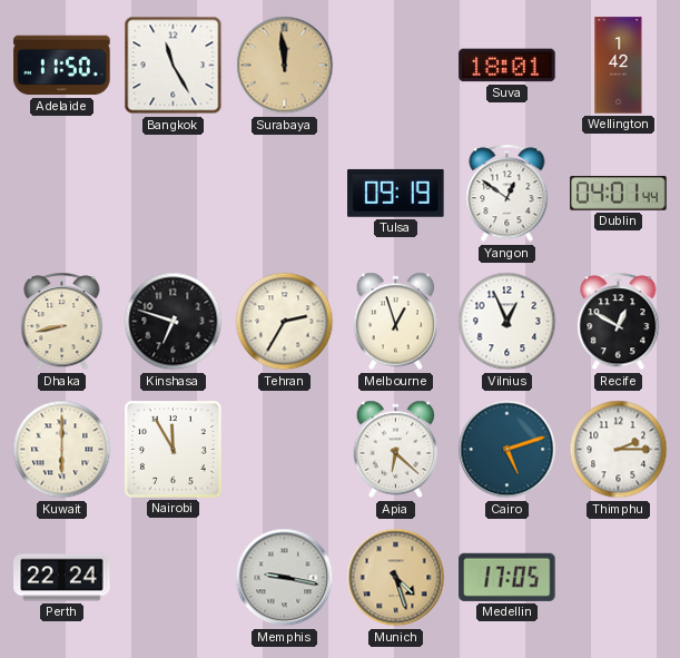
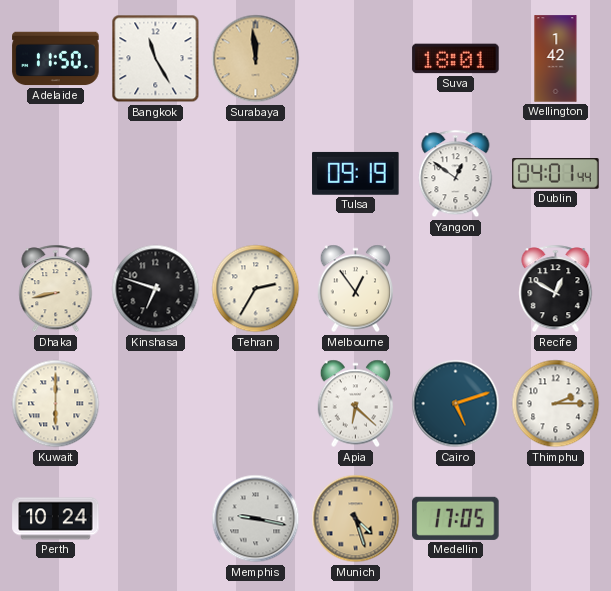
Melbourne: 12:57 -> 12:54
Vilnius: 12:56 -> none
Nairobi: 11:55 -> none
Perth: 22:24 -> 10:24
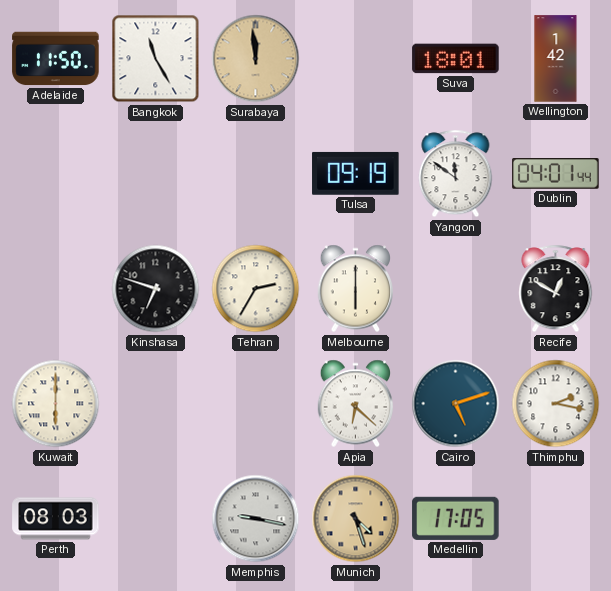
Yangon: 12:51 -> 11:51
Dhaka: 8:43 -> none
Melbourne: 12:54 -> 6:00
Thimphu: 2:15 -> 2:17
Perth: 10:24 -> 08:03
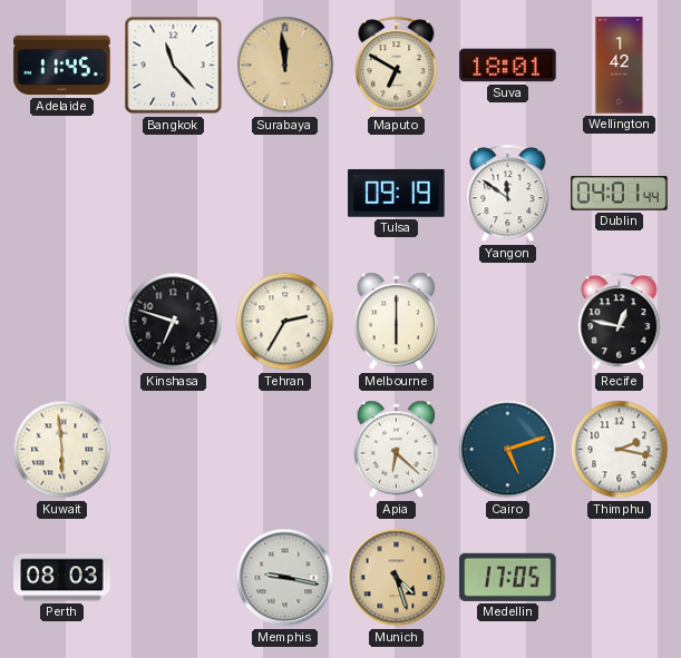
Adelaide: 11:50 -> 11:45
Bangkok: 11:25 -> 11:23
Maputo: none -> 6:50
Recife: 12:50 -> 12:47
Kuwait: 6:00 -> 5:59
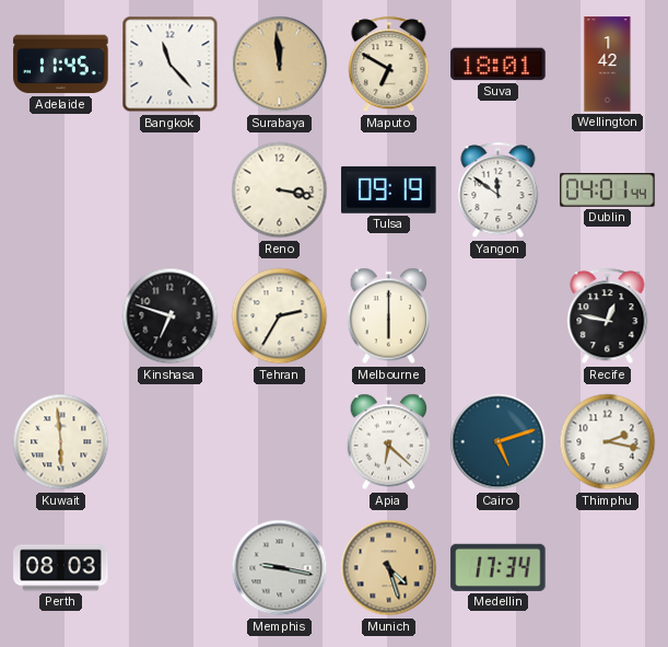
Reno: none -> 3:17
Medellin: 17:05 -> 17:34
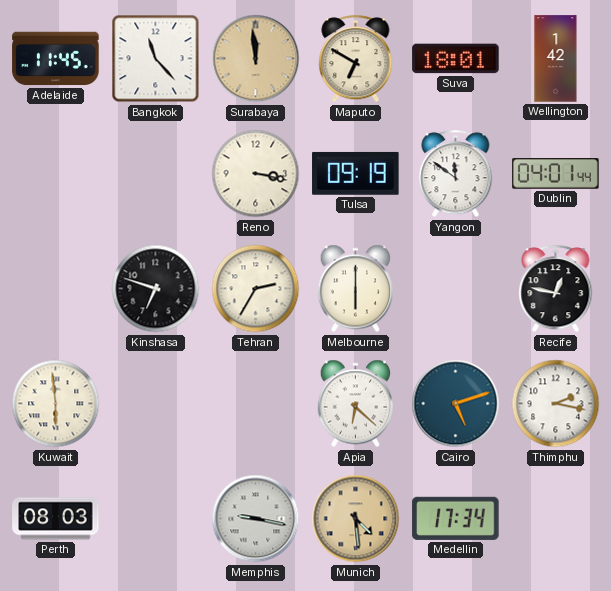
Munich: 4:27 -> 4:29
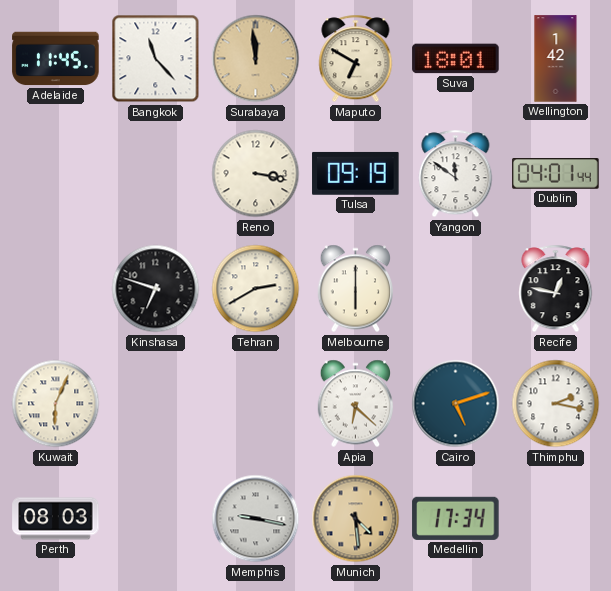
Tehran: 2:35 -> 2:40
Kuwait: 5:59 -> 6:04
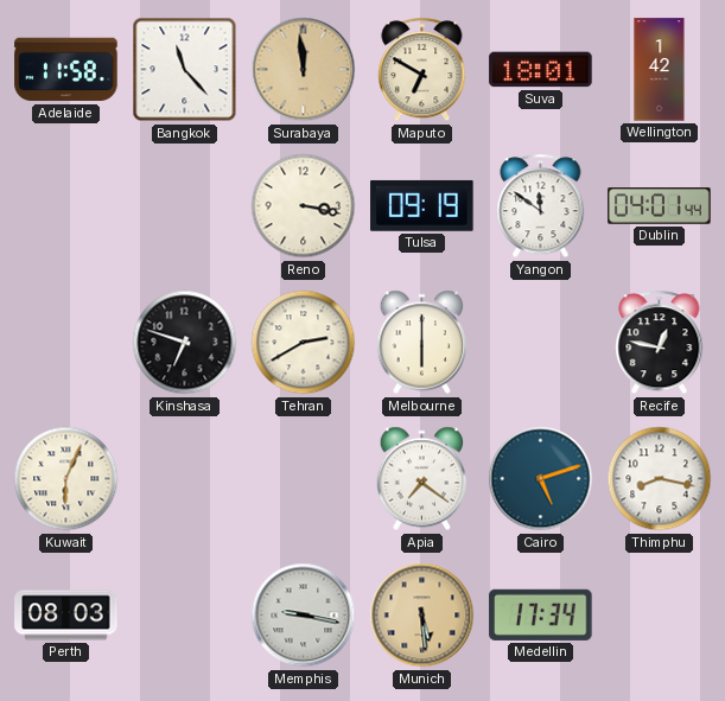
Adelaide: 11:45 -> 11:58
Apia: 6:22 -> 7:21
Thimphu: 2:17 -> 8:17
Munich: 4:29 -> 5:29
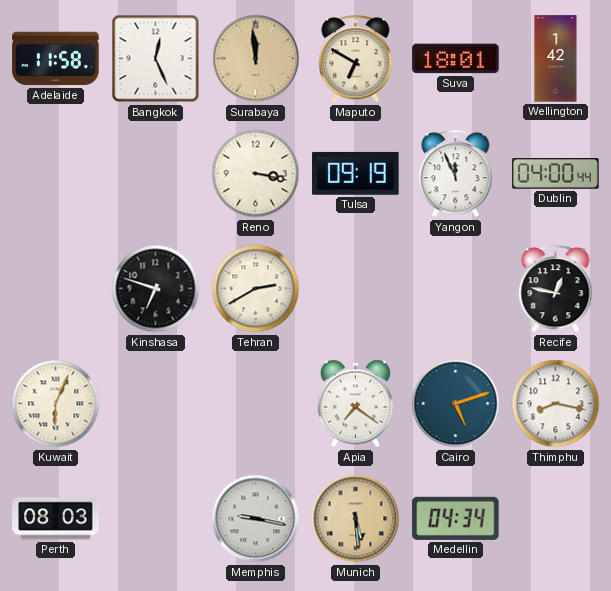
Bangkok: 11:23 -> 12:26
Yangon: 11:51 -> 11:56
Dublin: 04:01 -> 04:00
Melbourne: 6:00 -> none
Medellin: 17:34 -> 04:34
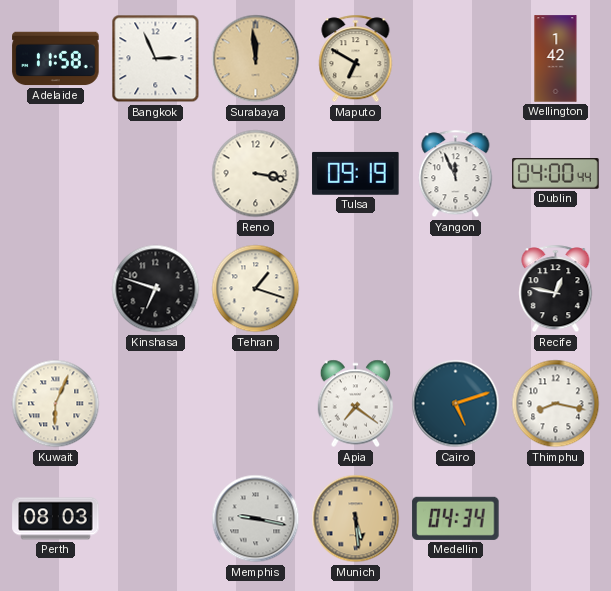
Bangkok: 12:26 -> 2:56
Suva: 18:01 -> none
Tehran: 2:40 -> 1:18
